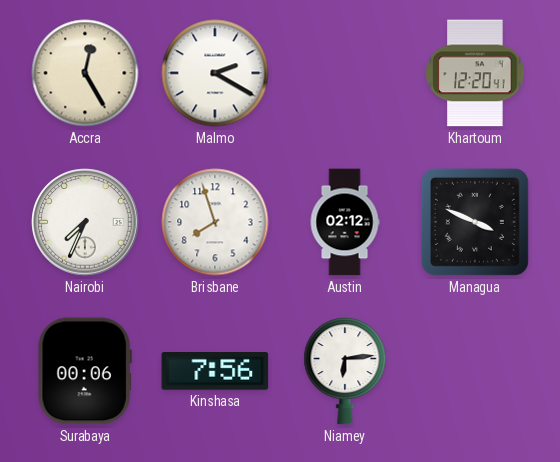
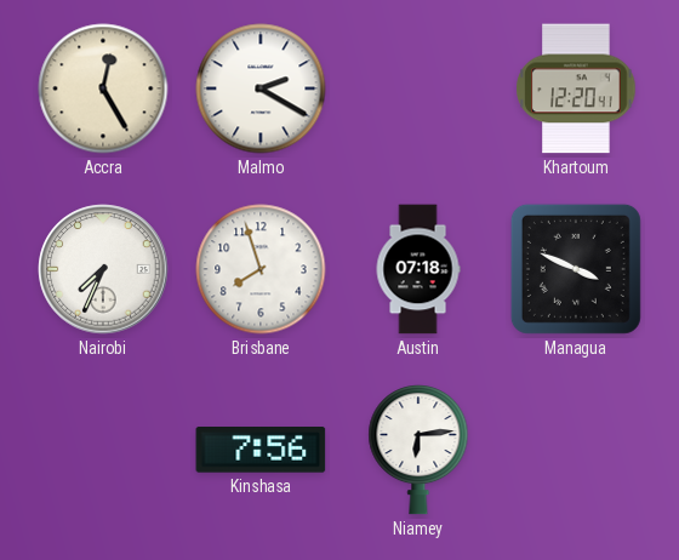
Austin: 02:12 -> 07:18
Surabaya: 00:06 -> none
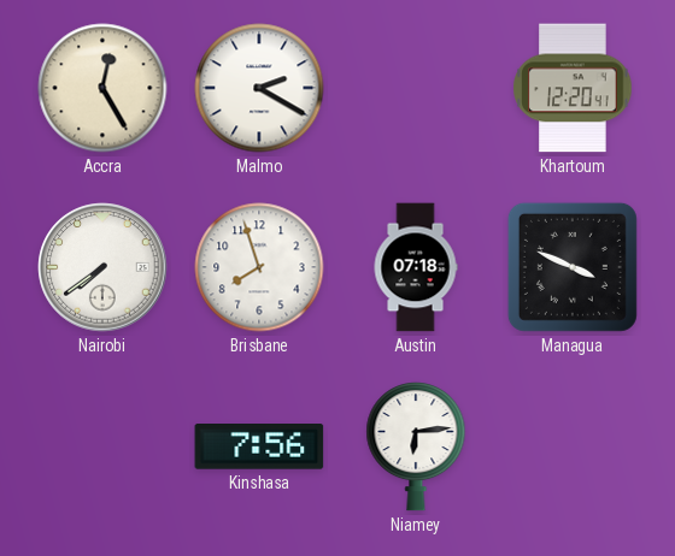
Nairobi: 7:34 -> 7:39
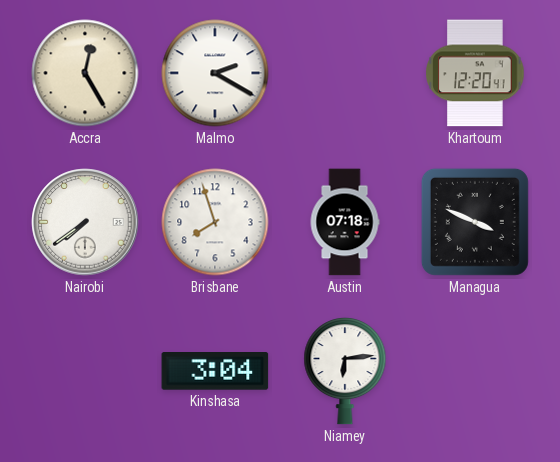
Kinshasa: 7:56 -> 3:04
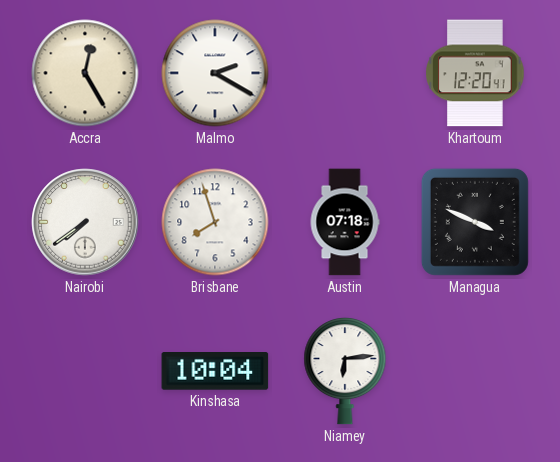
Kinshasa: 3:04 -> 10:04
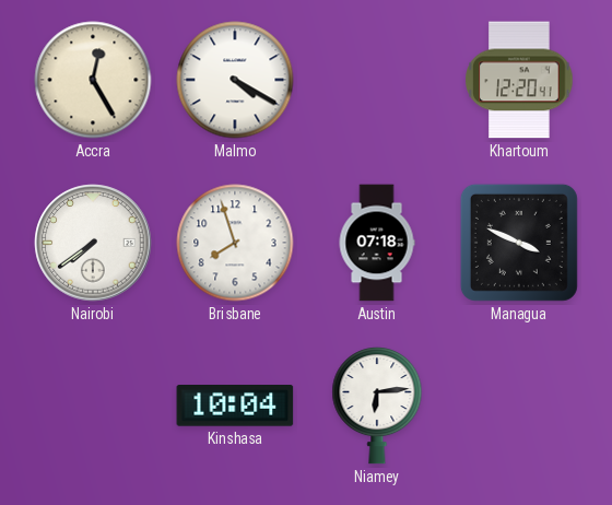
Malmo: 2:20 -> 4:20
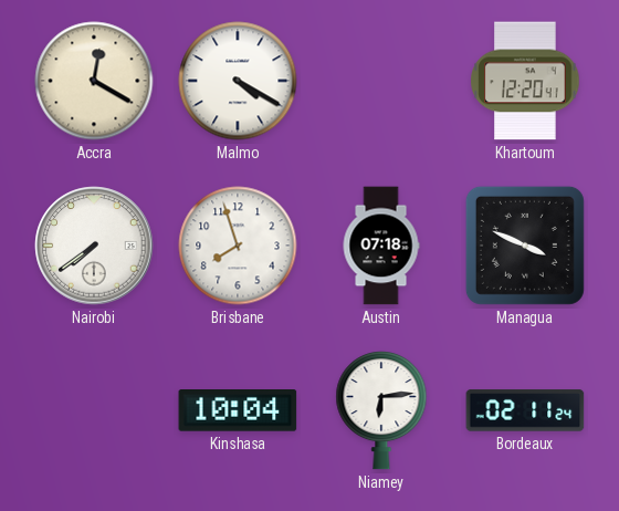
Accra: 12:25 -> 12:20
Bordeaux: none -> 02:11
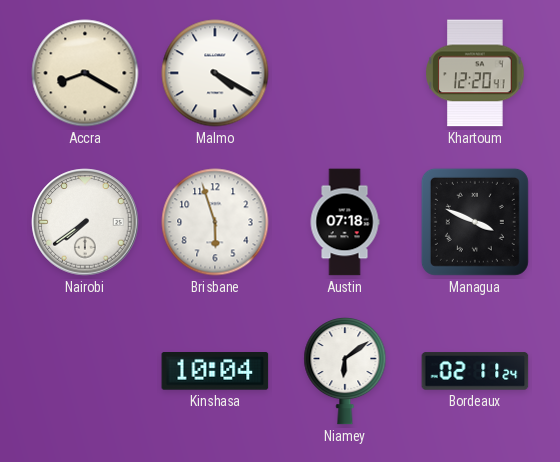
Accra: 12:20 -> 8:20
Brisbane: 7:57 -> 5:57
Niamey: 6:14 -> 6:09
